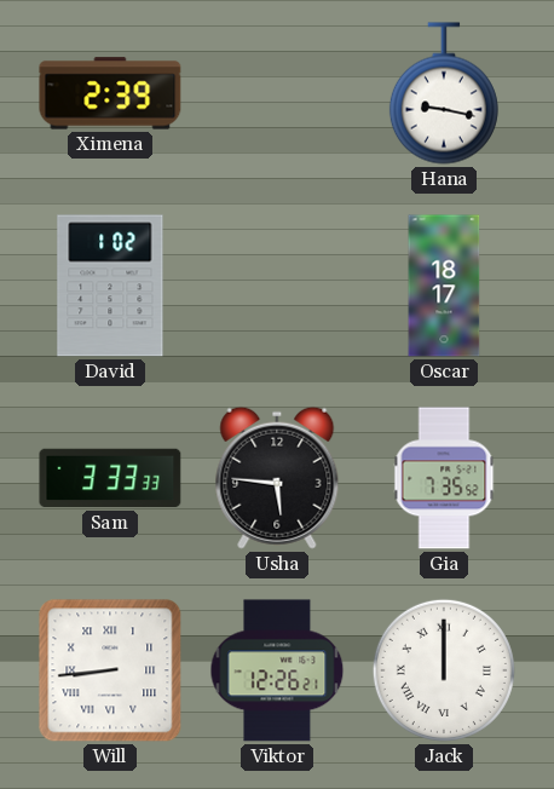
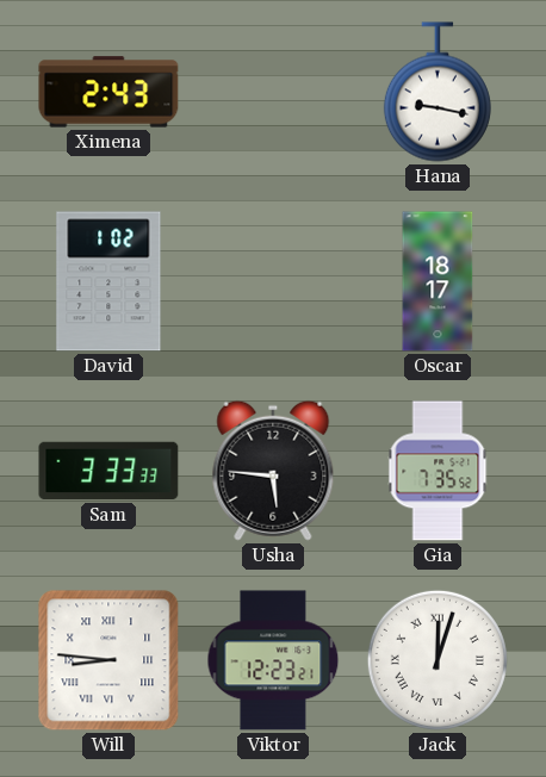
Ximena: 2:39 -> 2:43
Will: 8:44 -> 8:46
Viktor: 12:26 -> 12:23
Jack: 12:00 -> 12:03
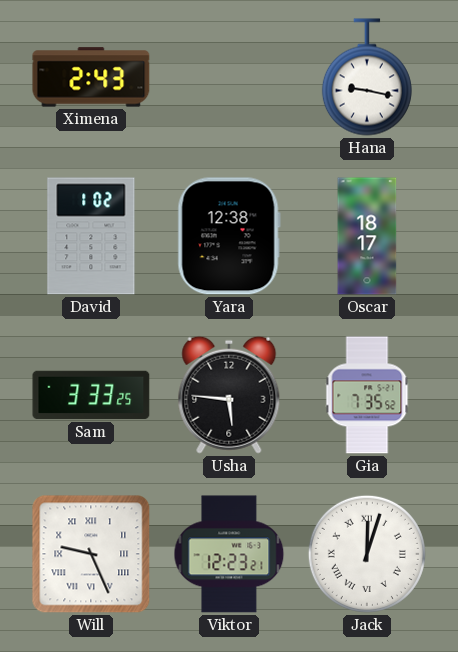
Yara: none -> 12:38
Sam: 3:33:33 -> 3:33:25
Will: 8:46 -> 9:26
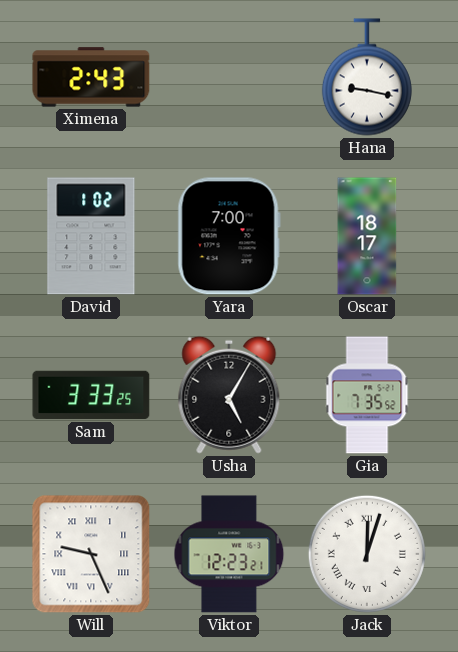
Yara: 12:38 -> 7:00
Usha: 5:46 -> 5:05
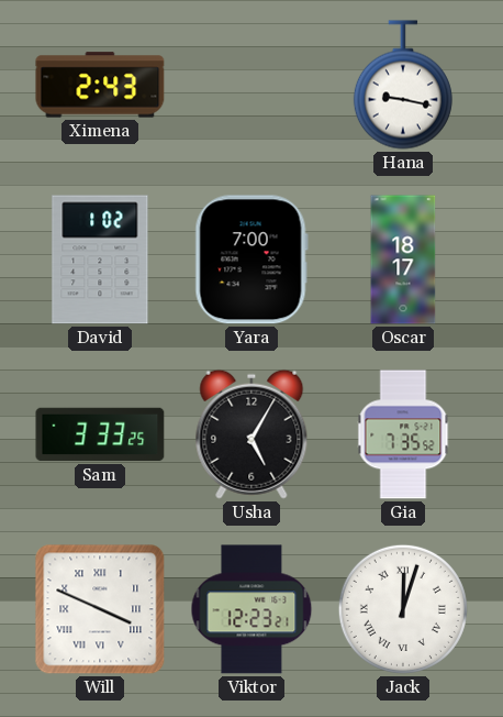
Will: 9:26 -> 3:49
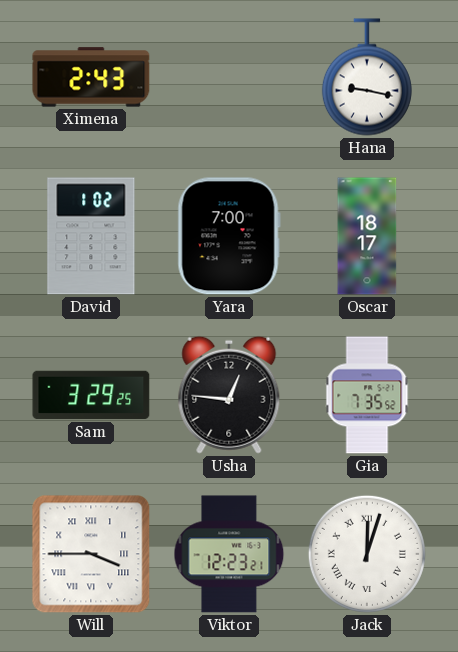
Sam: 3:33 -> 3:29
Usha: 5:05 -> 12:46
Will: 3:49 -> 3:45
